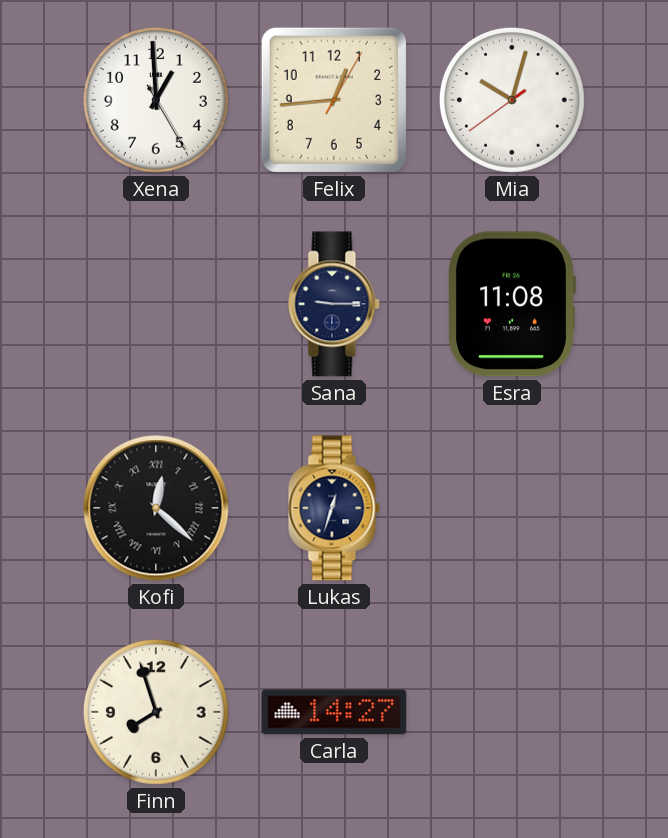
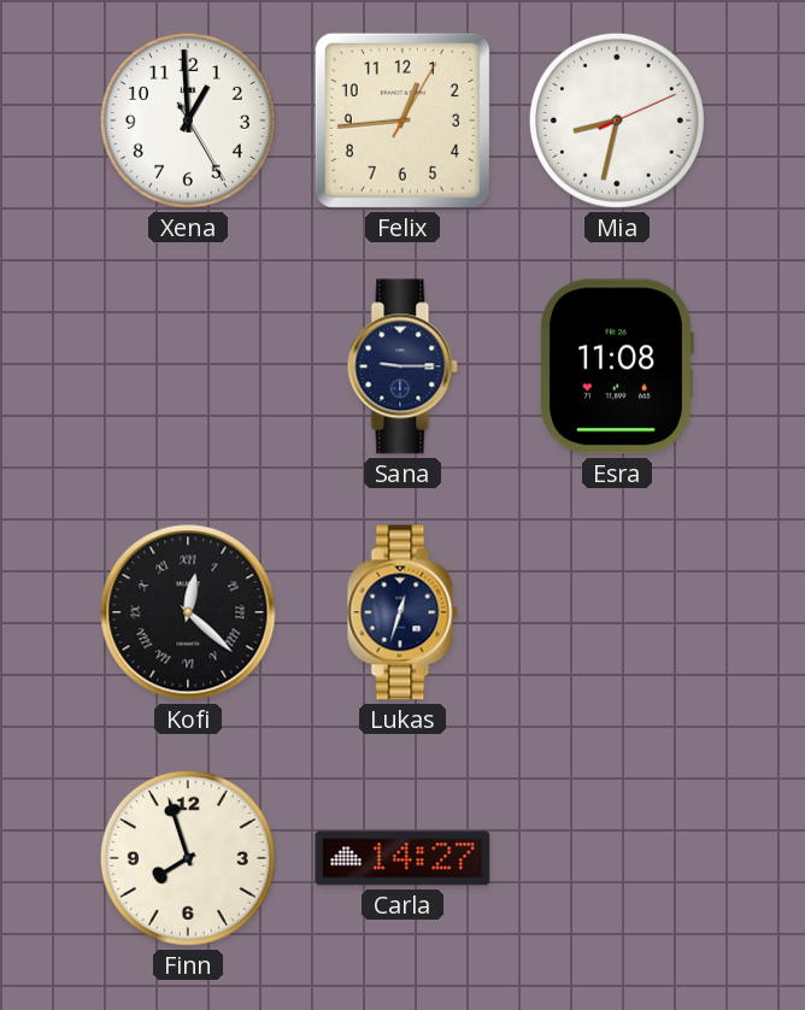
Mia: 10:02 -> 8:32
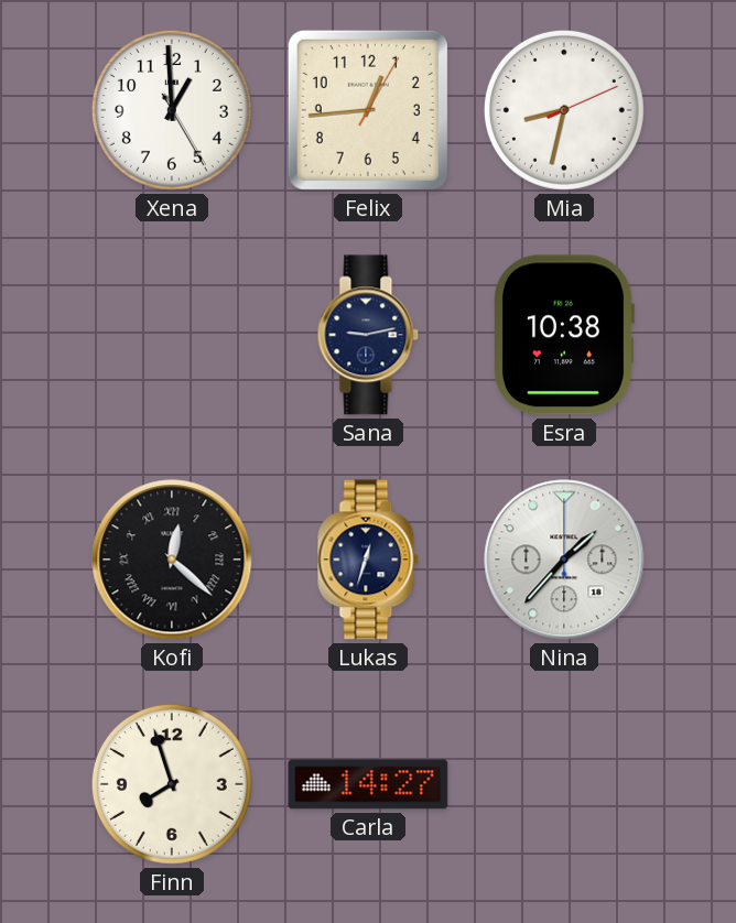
Sana: 9:15 -> 9:13
Esra: 11:08 -> 10:38
Nina: none -> 1:37
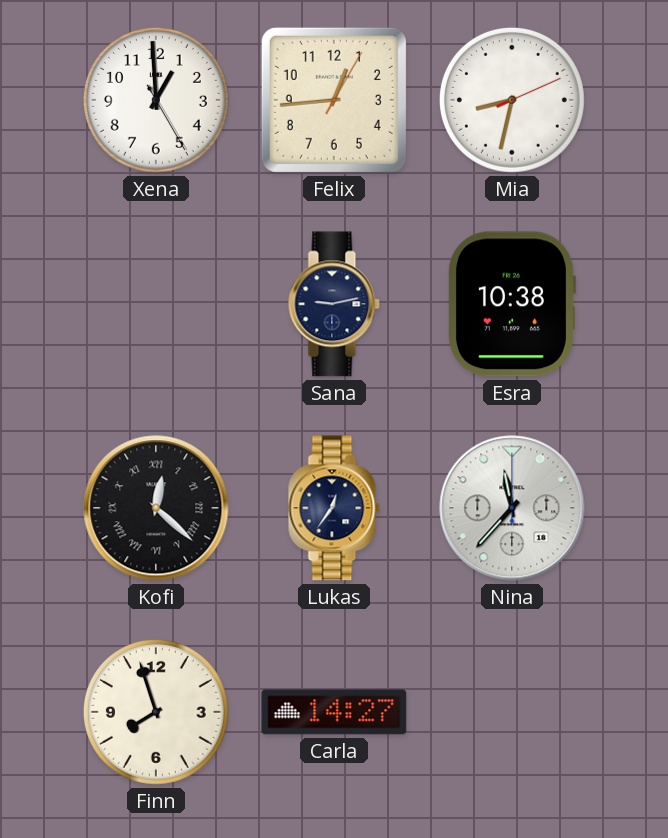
Lukas: 12:33 -> 12:36
Nina: 1:37 -> 11:37
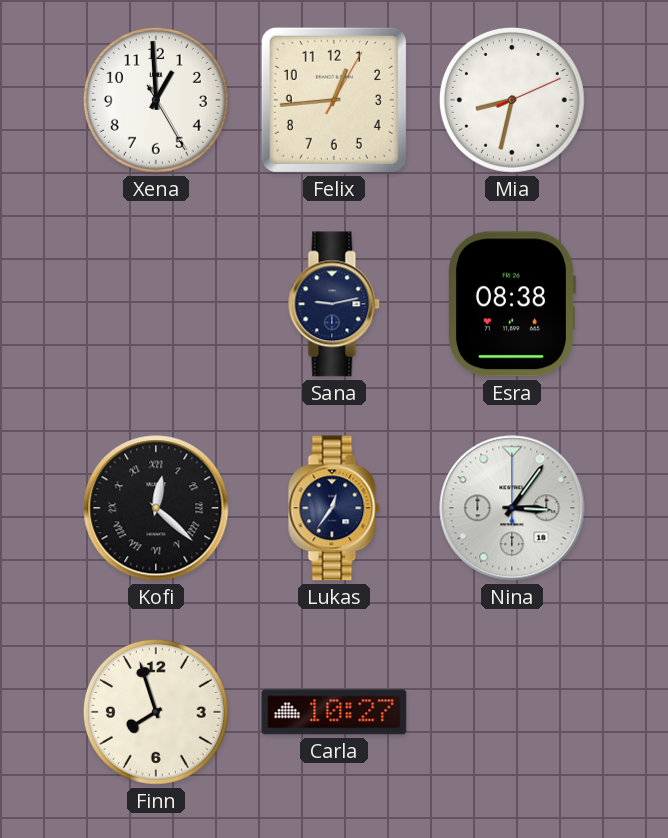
Esra: 10:38 -> 08:38
Nina: 11:37 -> 3:06
Carla: 14:27 -> 10:27
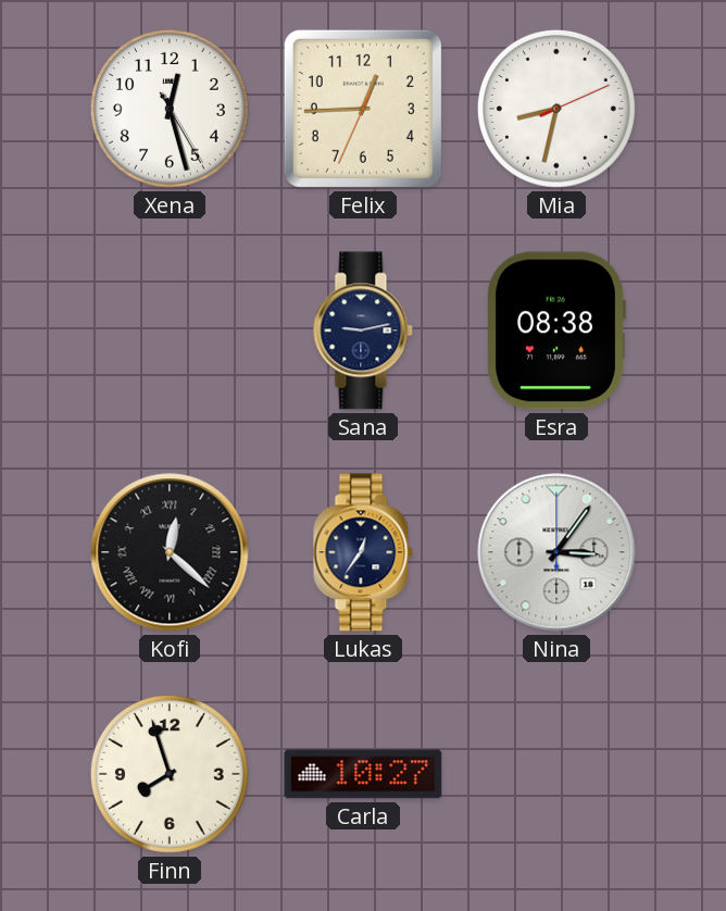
Xena: 12:59 -> 12:27
Felix: 12:44:05 -> 12:44:34
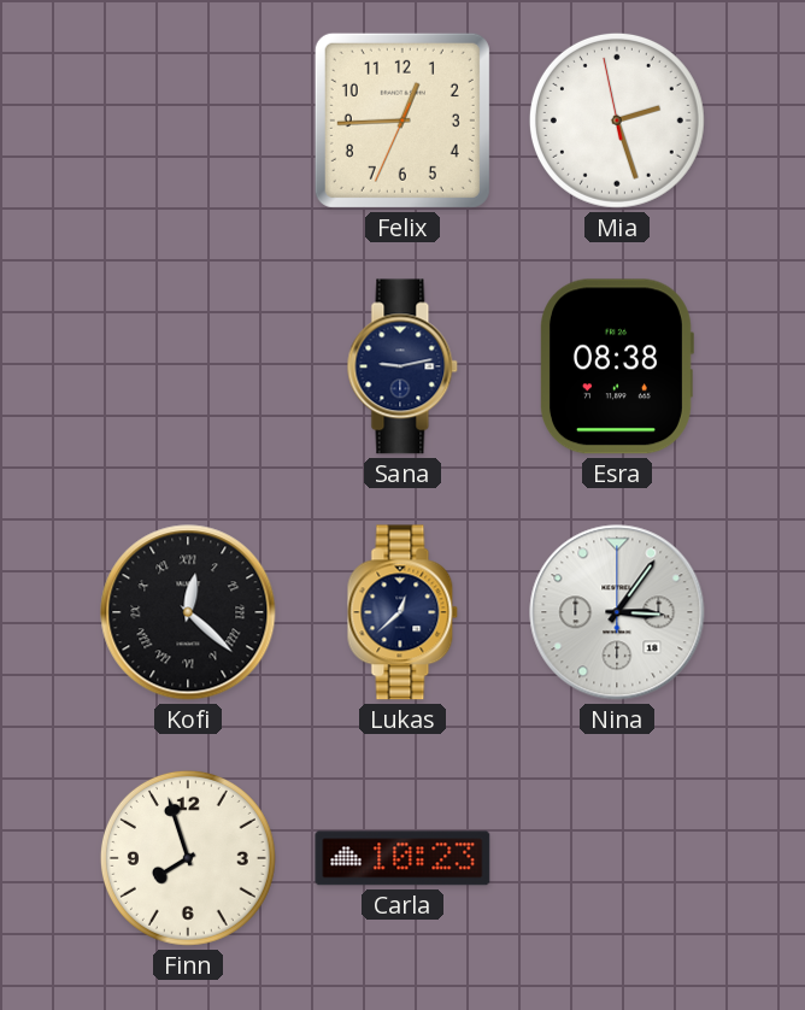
Xena: 12:27 -> none
Mia: 8:32 -> 2:26
Lukas: 12:36 -> 12:38
Carla: 10:27 -> 10:23
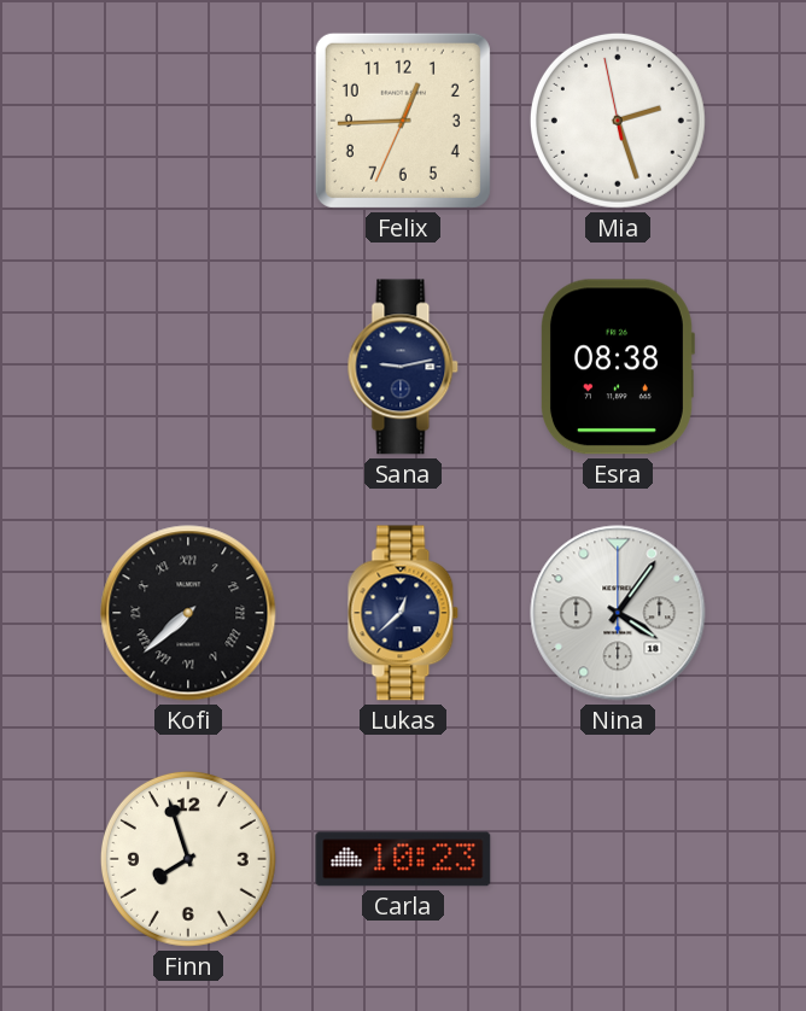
Kofi: 12:22 -> 7:38
Nina: 3:06 -> 4:06
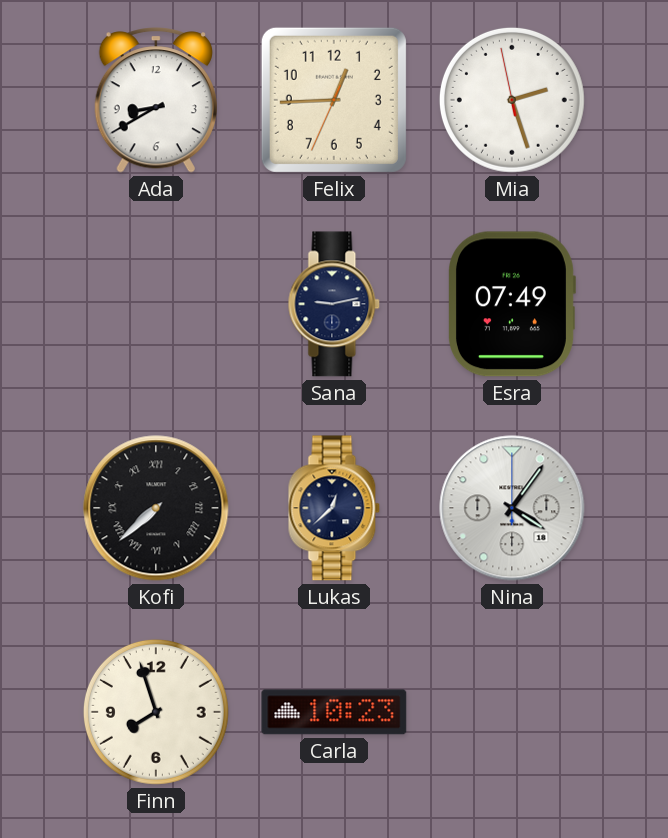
Ada: none -> 8:40
Esra: 08:38 -> 07:49
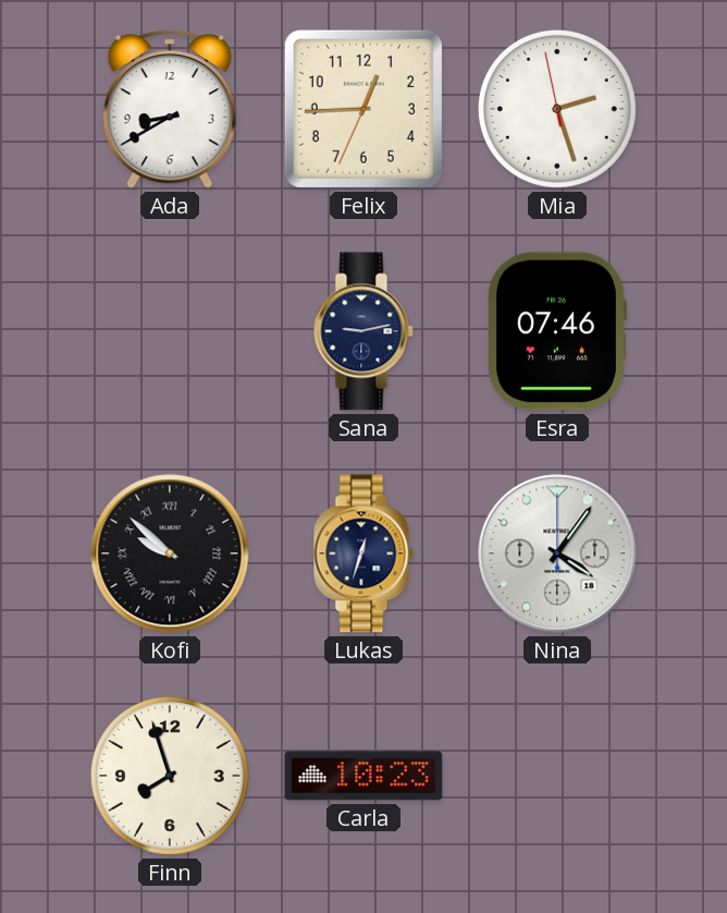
Esra: 07:49 -> 07:46
Kofi: 7:38 -> 9:52
Lukas: 12:38 -> 12:33
